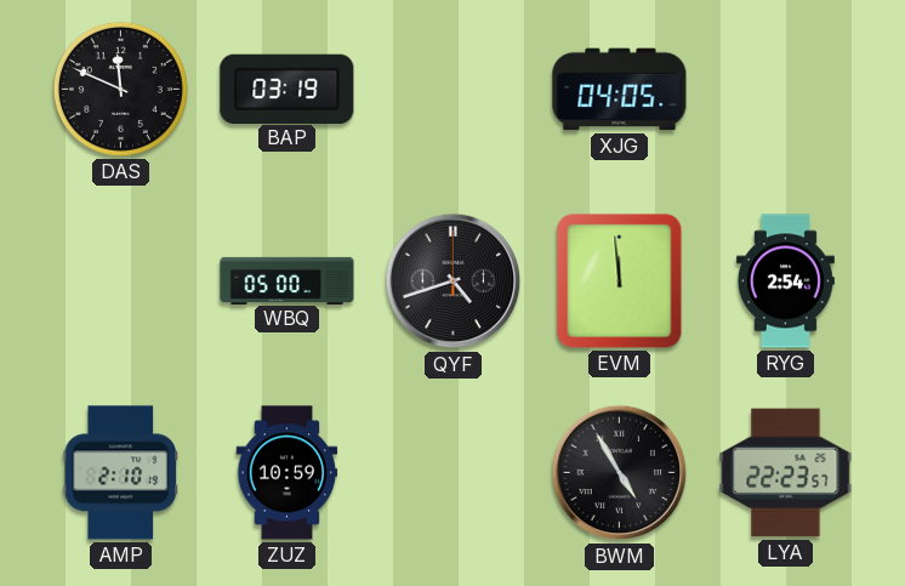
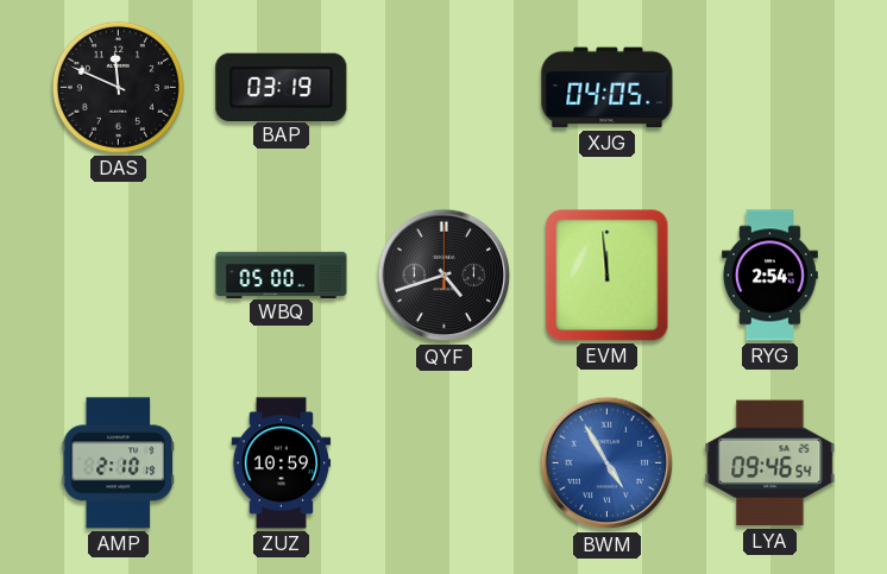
BWM dial: black -> blue
LYA: 22:23 -> 09:46
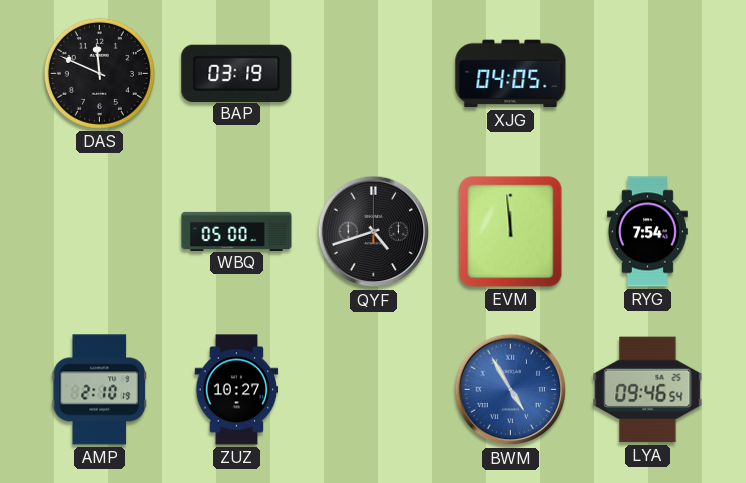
RYG: 2:54 -> 7:54
ZUZ: 10:59 -> 10:27
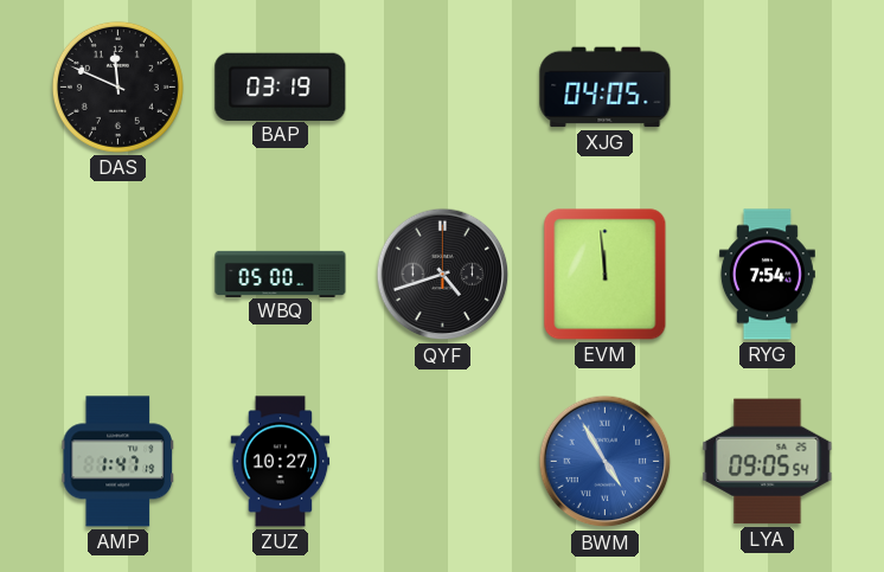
AMP: 2:10 -> 1:47
LYA: 09:46 -> 09:05
